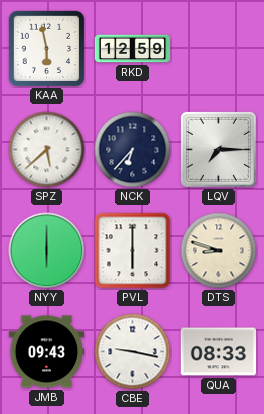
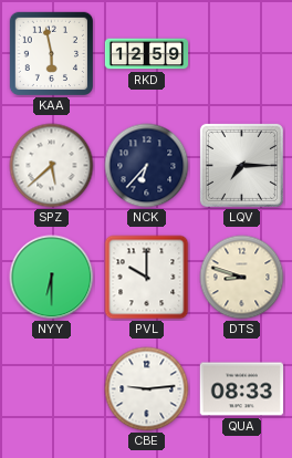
NYY: 6:00 -> 6:30
PVL: 6:00 -> 10:00
JMB: 09:43 -> none
CBE: 9:17 -> 9:14
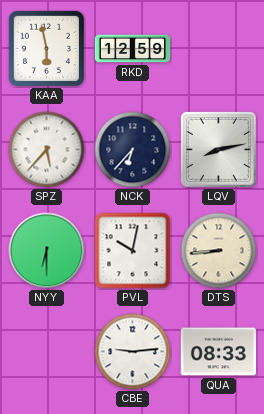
SPZ: 5:38 -> 5:37
LQV: 7:15 -> 8:13
PVL: 10:00 -> 10:02
DTS: 8:48 -> 8:44
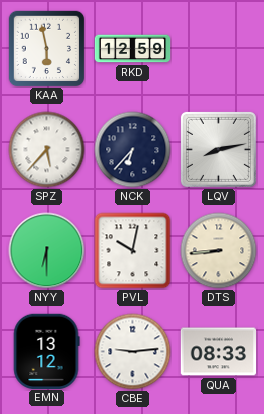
EMN: none -> 13:12
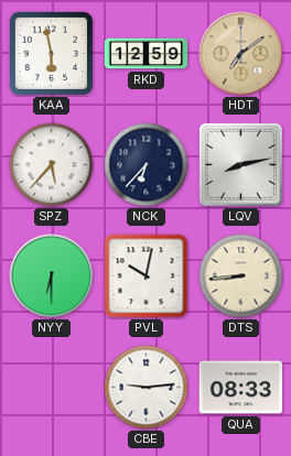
HDT: none -> 7:09
EMN: 13:12 -> none
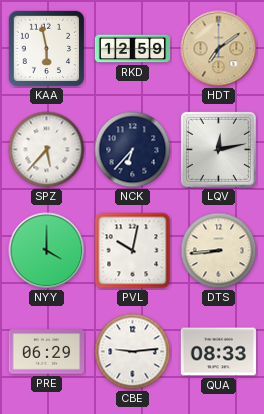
LQV: 8:13 -> 12:13
NYY: 6:30 -> 4:00
PRE: none -> 06:29
